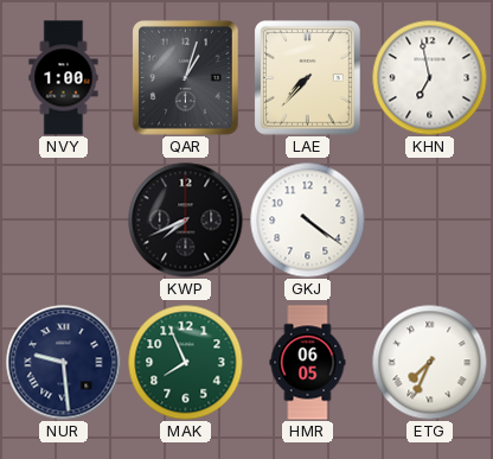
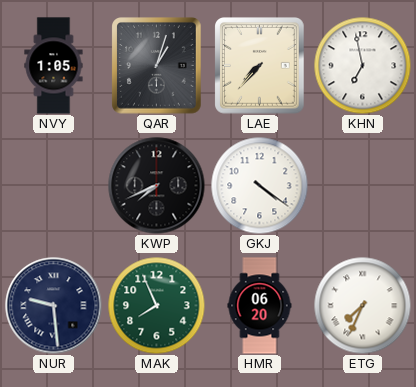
NVY: 1:00 -> 1:05
HMR: 06:05 -> 06:20
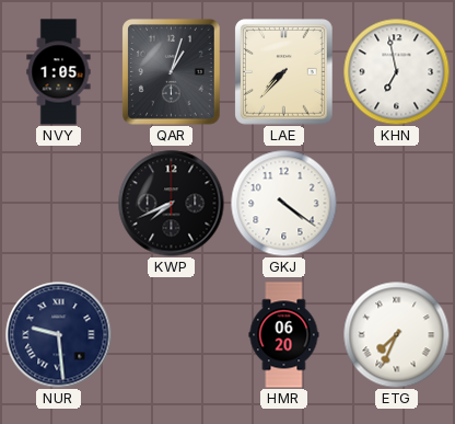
MAK: 7:56 -> none
